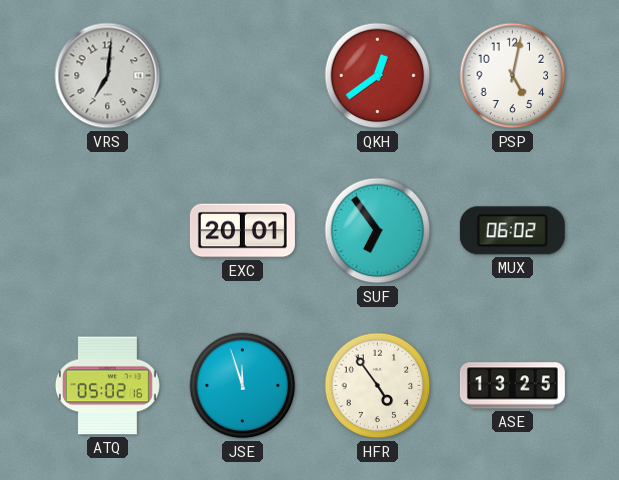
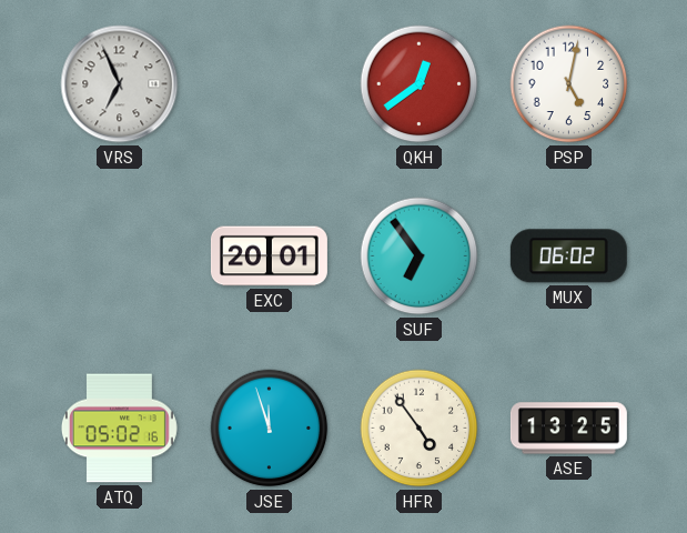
VRS: 7:01 -> 6:56
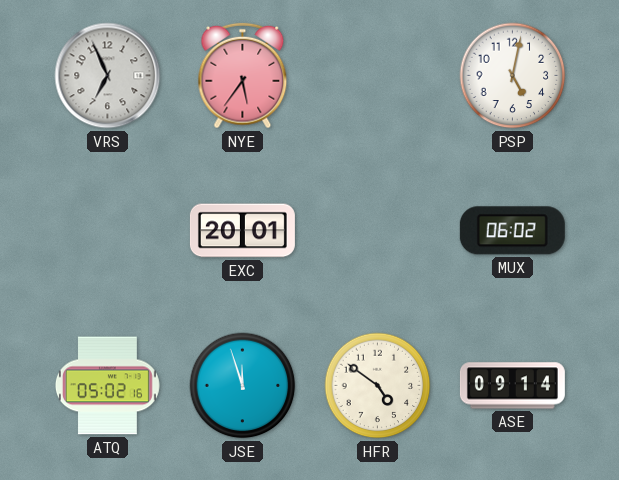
NYE: none -> 5:36
QKH: 12:39 -> none
SUF: 6:54 -> none
HFR: 4:54 -> 4:51
ASE: 13:25 -> 09:14
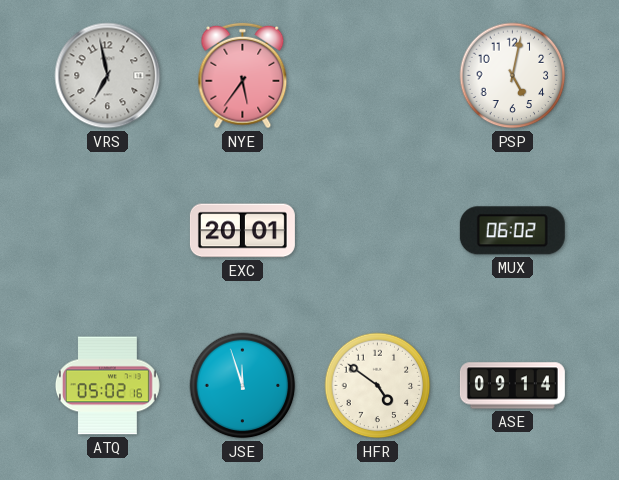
VRS: 6:56 -> 6:58
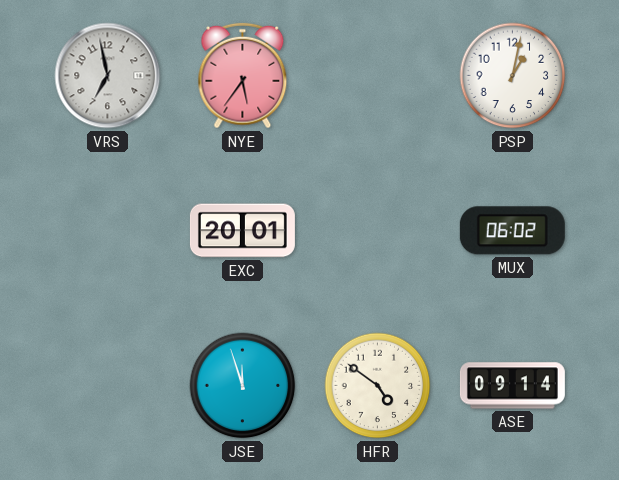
PSP: 5:02 -> 1:02
ATQ: 05:02 -> none
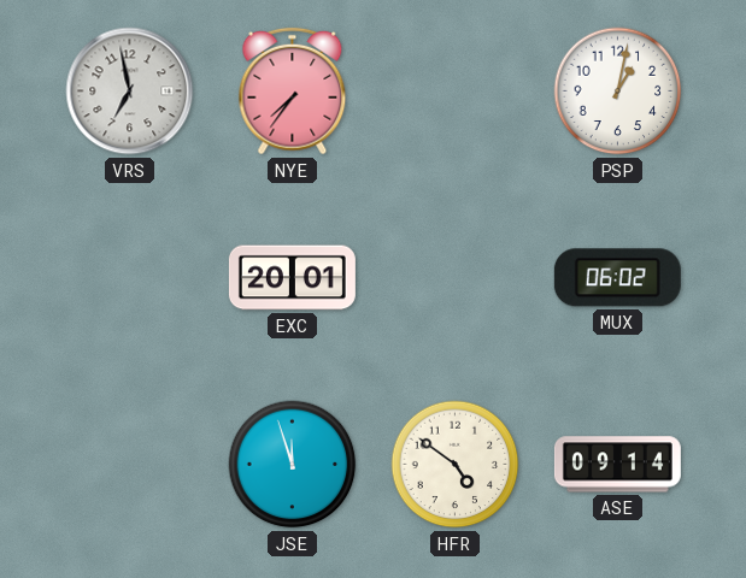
NYE: 5:36 -> 7:36
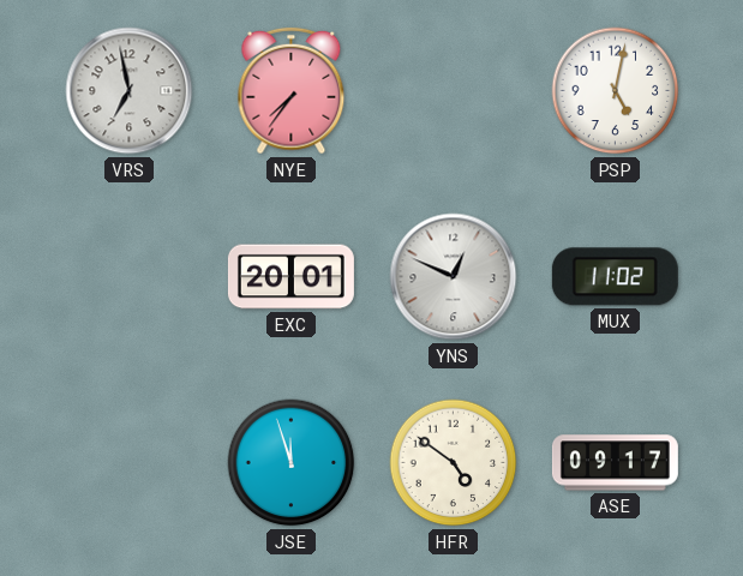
PSP: 1:02 -> 5:02
YNS: none -> 12:49
MUX: 06:02 -> 11:02
ASE: 09:14 -> 09:17
